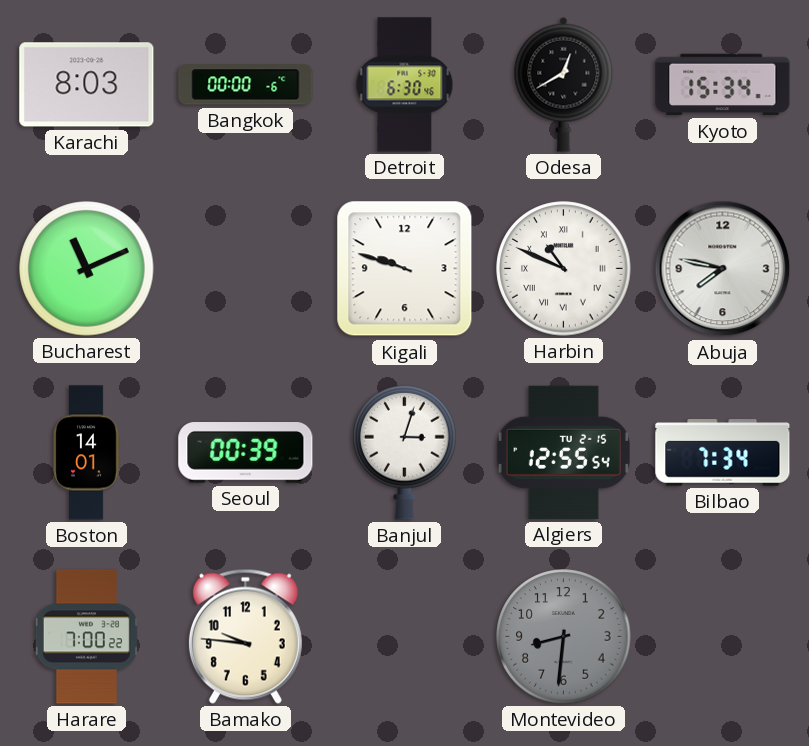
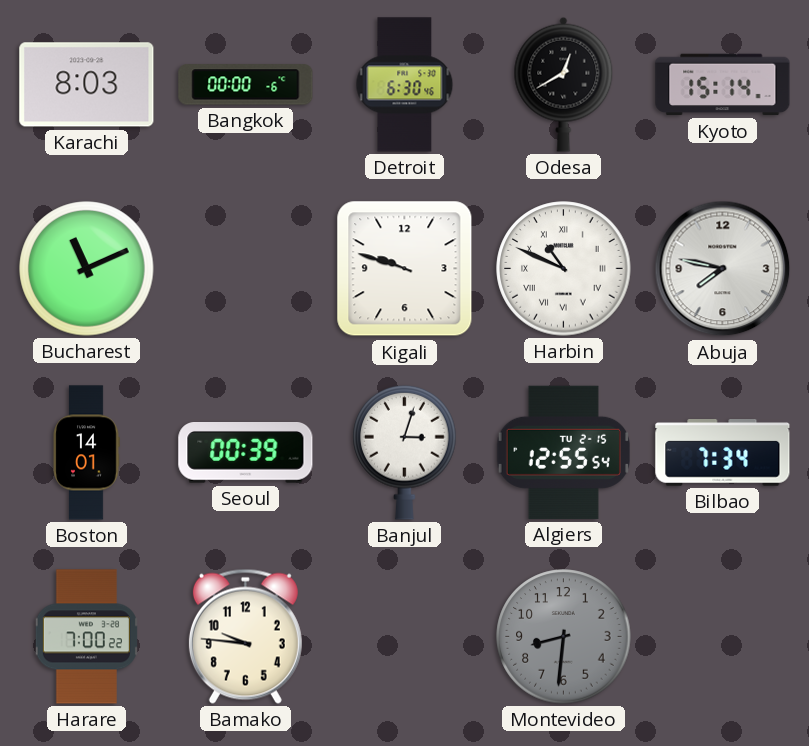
Kyoto: 15:34 -> 15:14
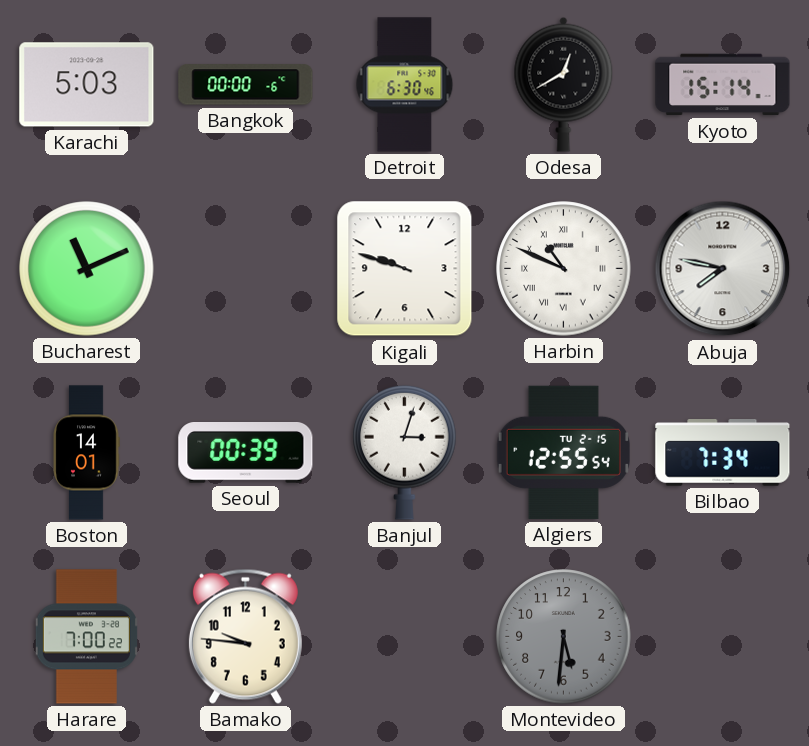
Karachi: 8:03 -> 5:03
Montevideo: 8:31 -> 5:31
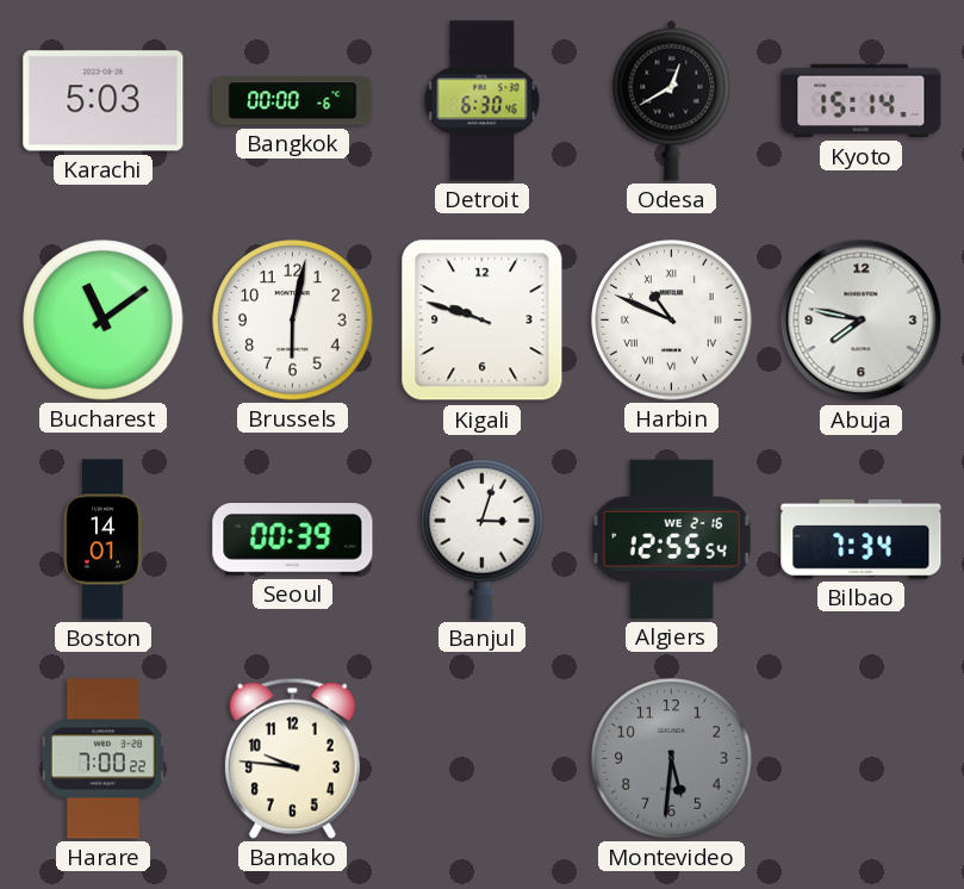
Bucharest: 11:11 -> 11:09
Brussels: none -> 6:02
Algiers date: TU 2-15 -> WE 2-16
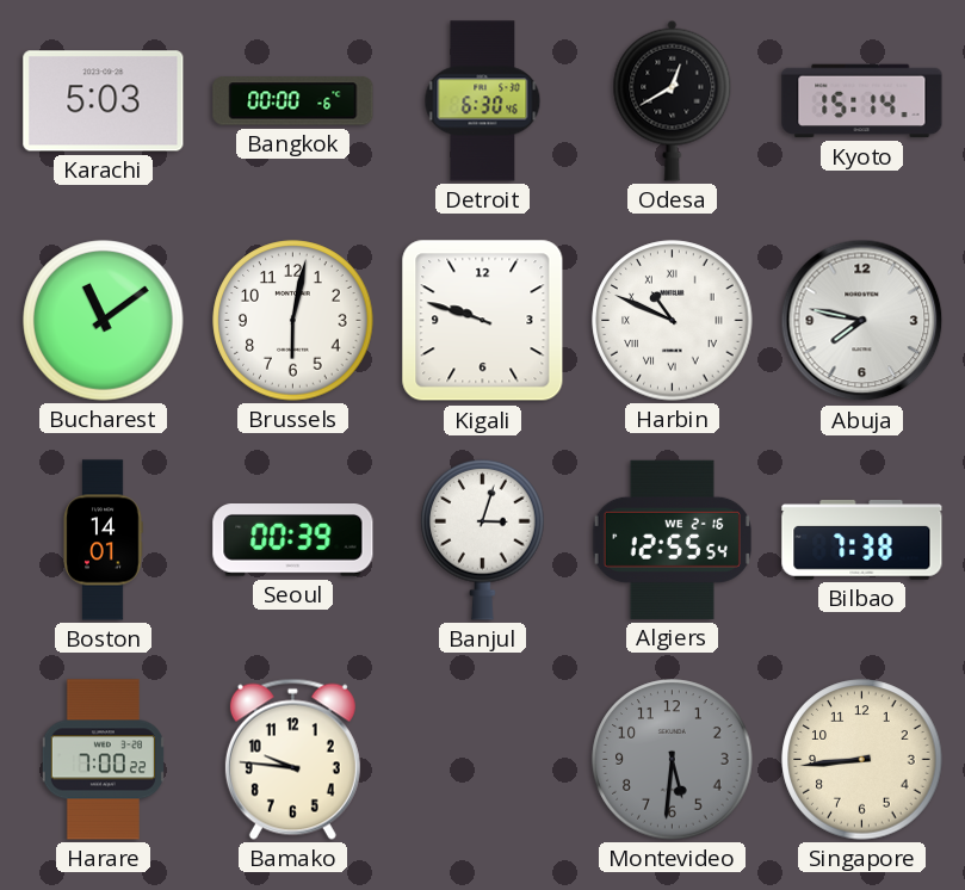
Bilbao: 7:34 -> 7:38
Singapore: none -> 8:44
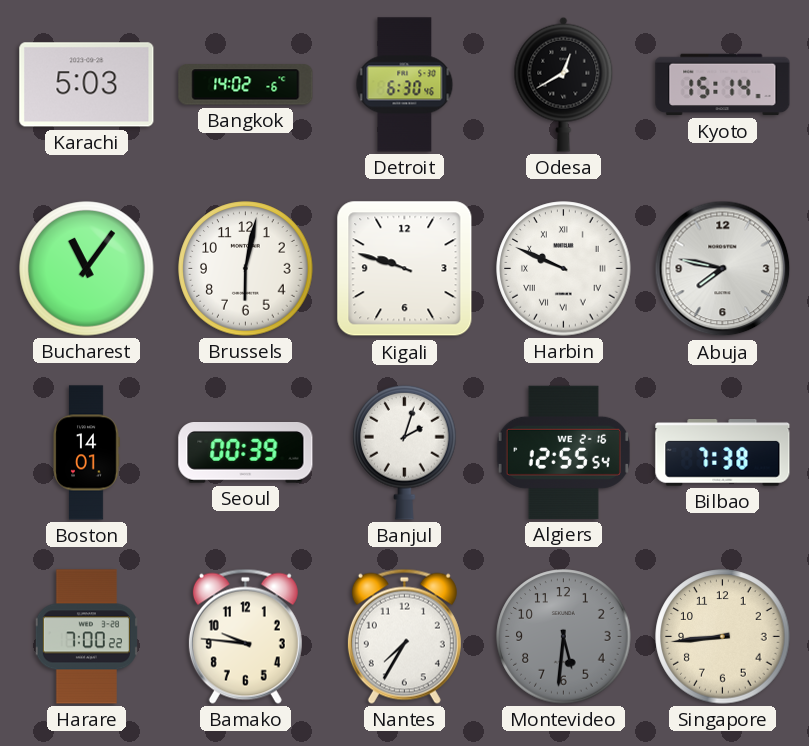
Bangkok: 00:00 -> 14:02
Bucharest: 11:09 -> 11:06
Harbin: 10:49 -> 9:49
Banjul: 3:03 -> 2:03
Nantes: none -> 7:35
